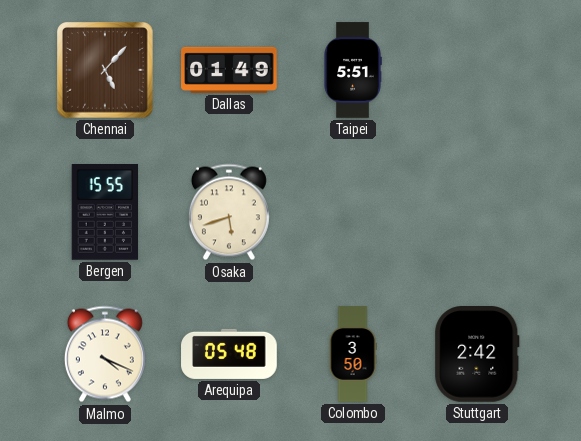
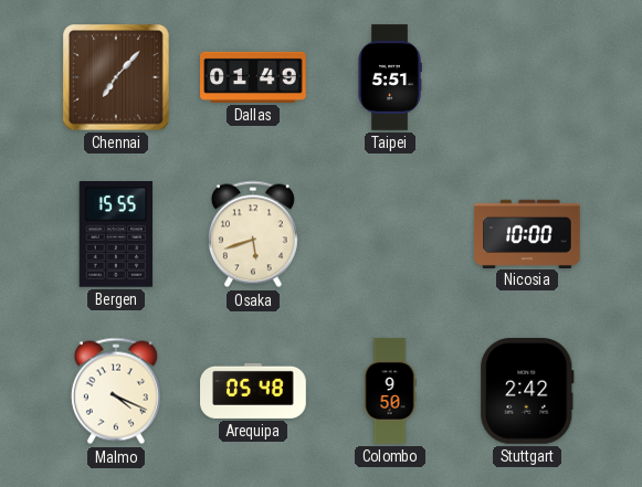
Chennai: 5:07 -> 7:07
Nicosia: none -> 10:00
Colombo: 3:50 -> 9:50
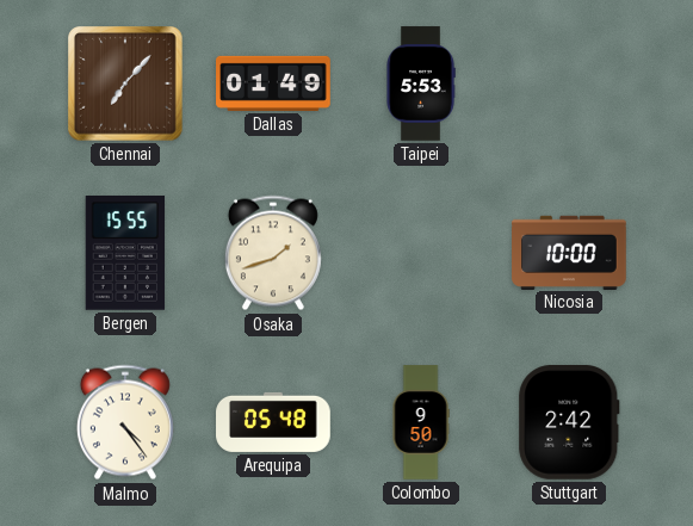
Taipei: 5:51 -> 5:53
Osaka: 5:42 -> 1:42
Malmo: 4:19 -> 4:24
